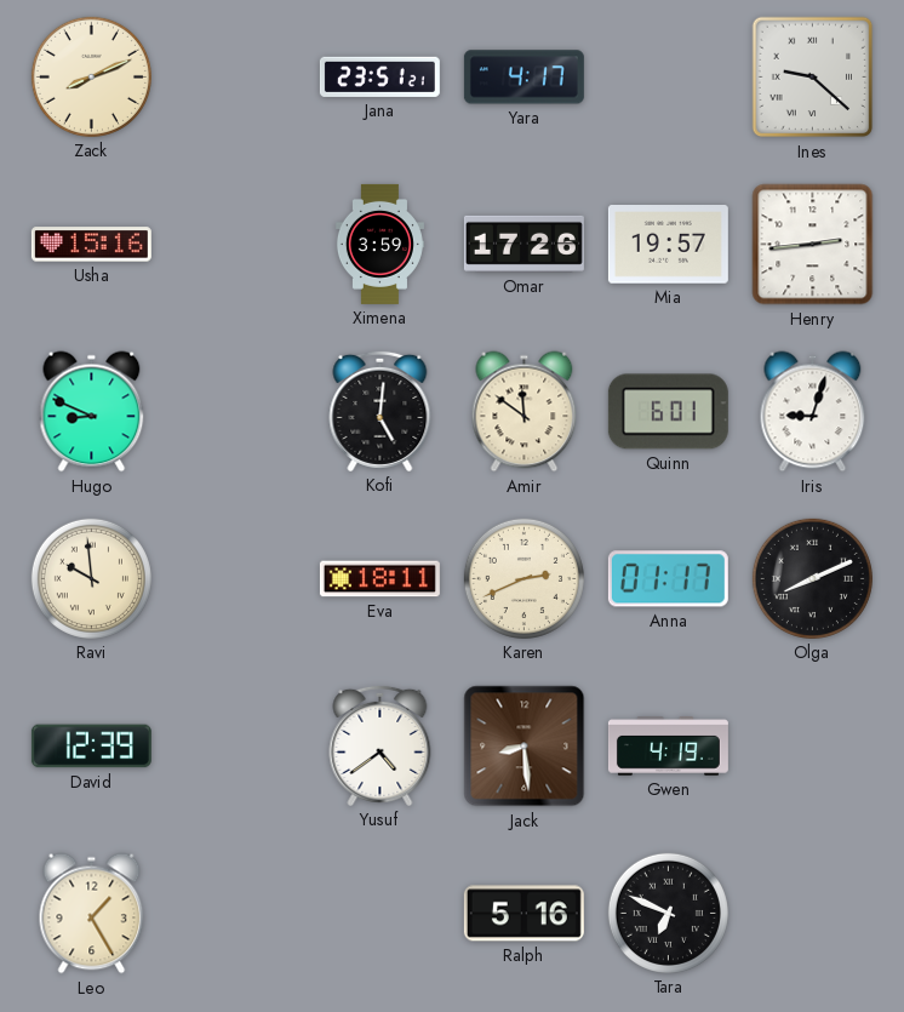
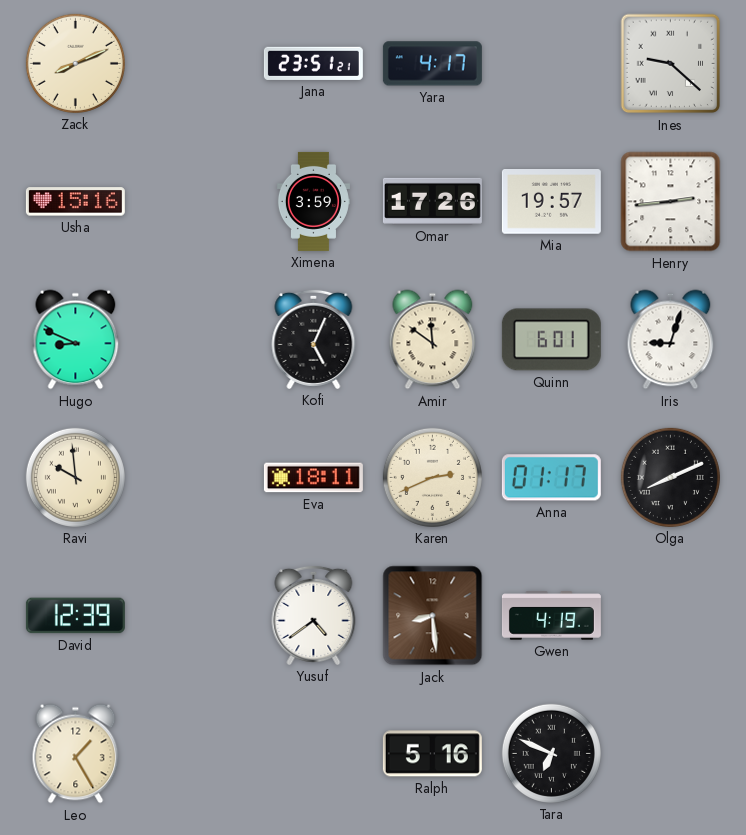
Kofi: 5:01 -> 5:04
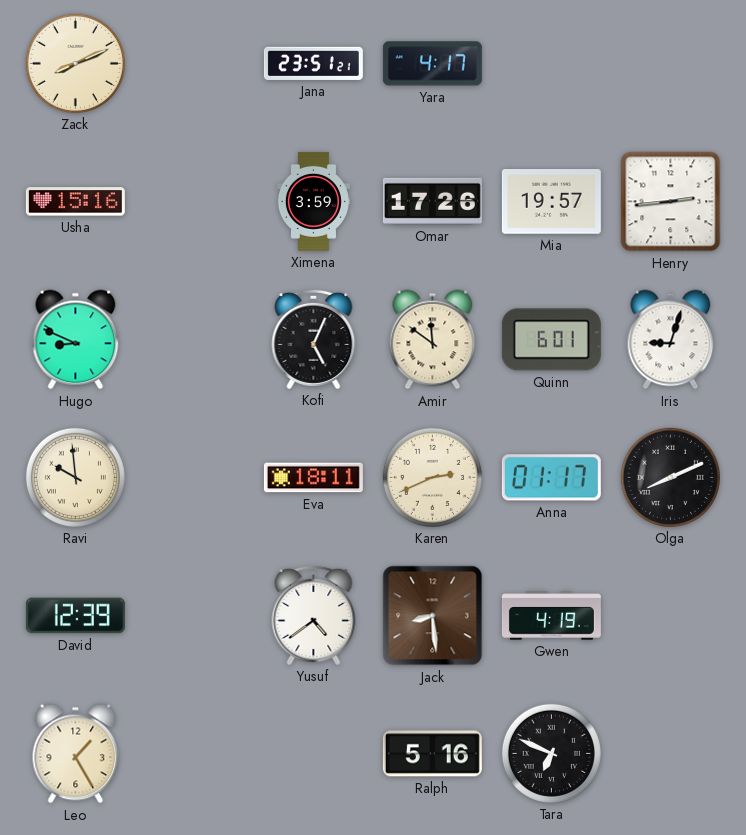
Ines: 9:22 -> none
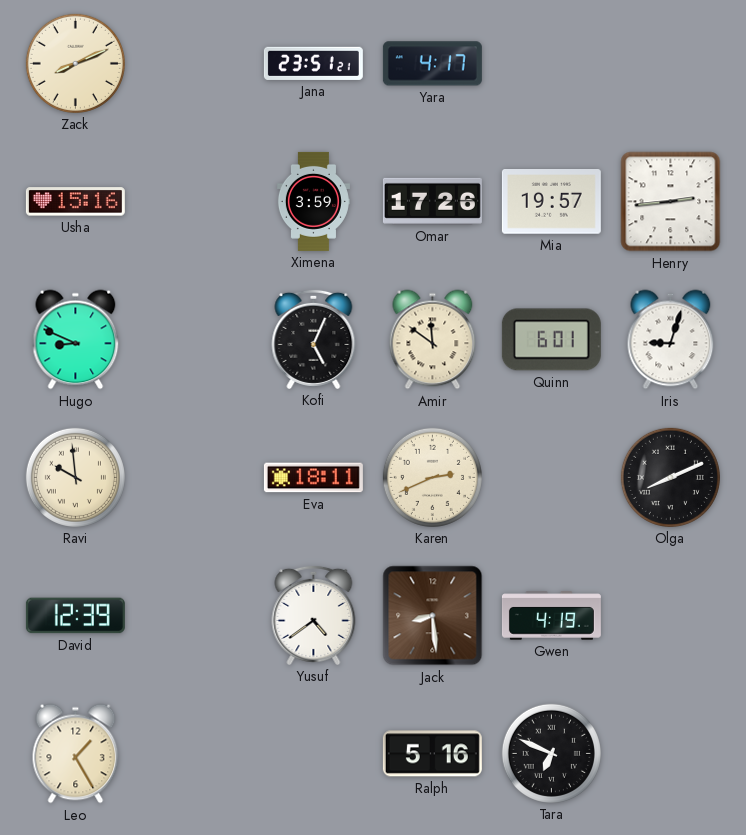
Anna: 01:17 -> none
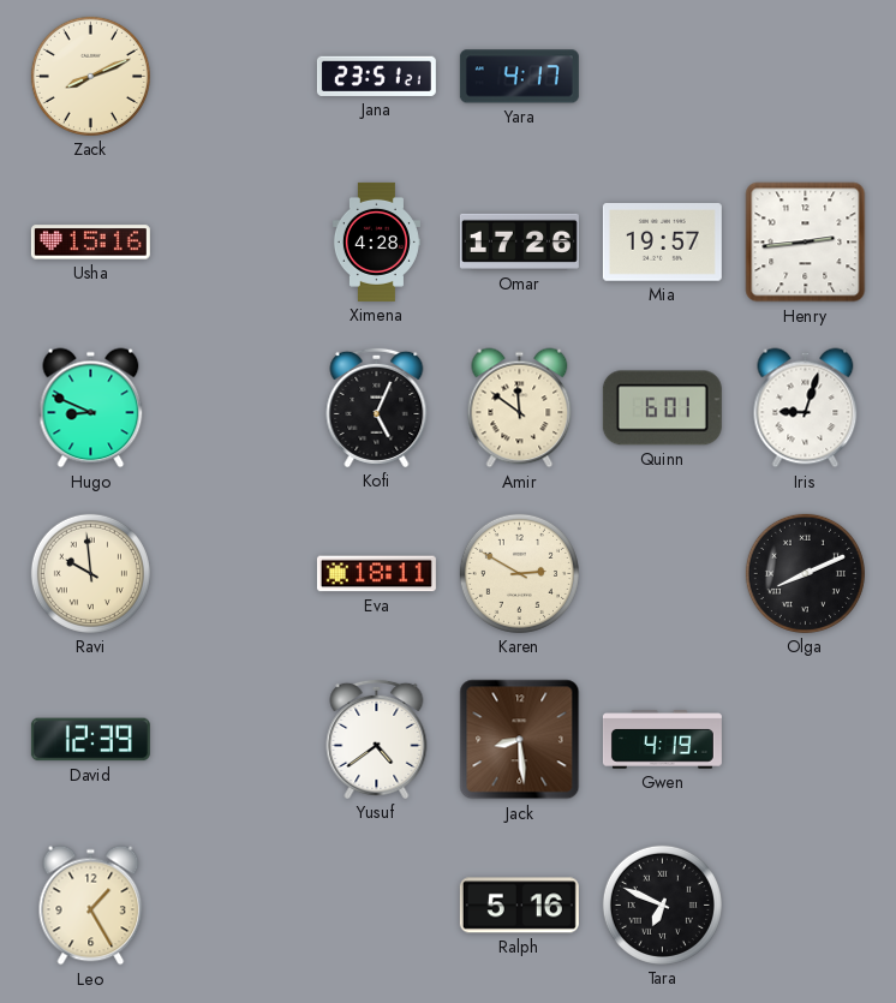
Ximena: 3:59 -> 4:28
Karen: 2:41 -> 2:50
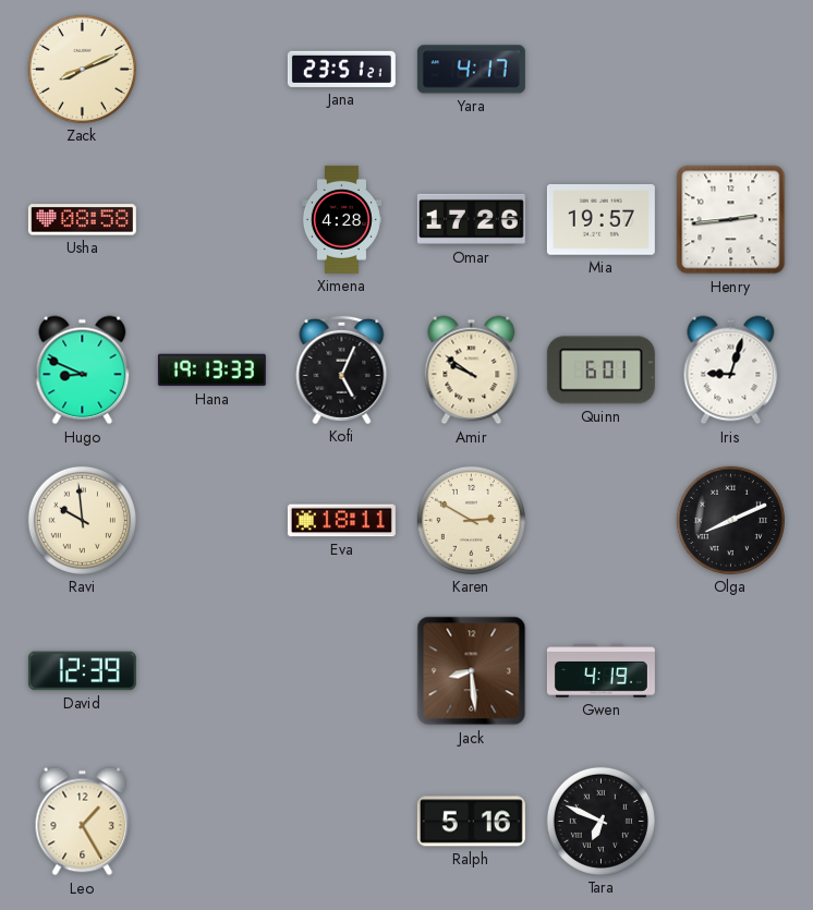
Usha: 15:16 -> 08:58
Hana: none -> 19:13
Amir: 11:51 -> 9:51
Yusuf: 4:39 -> none
